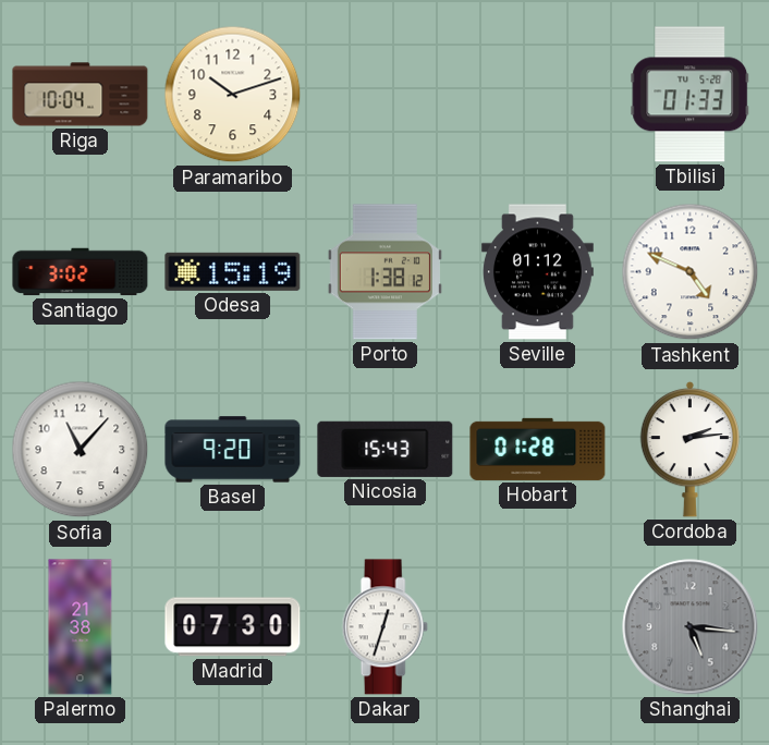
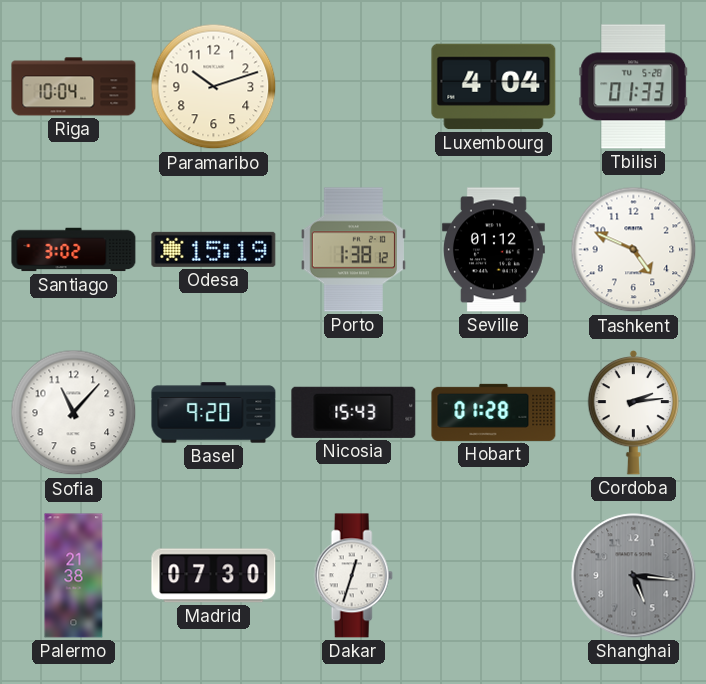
Luxembourg: none -> 4:04
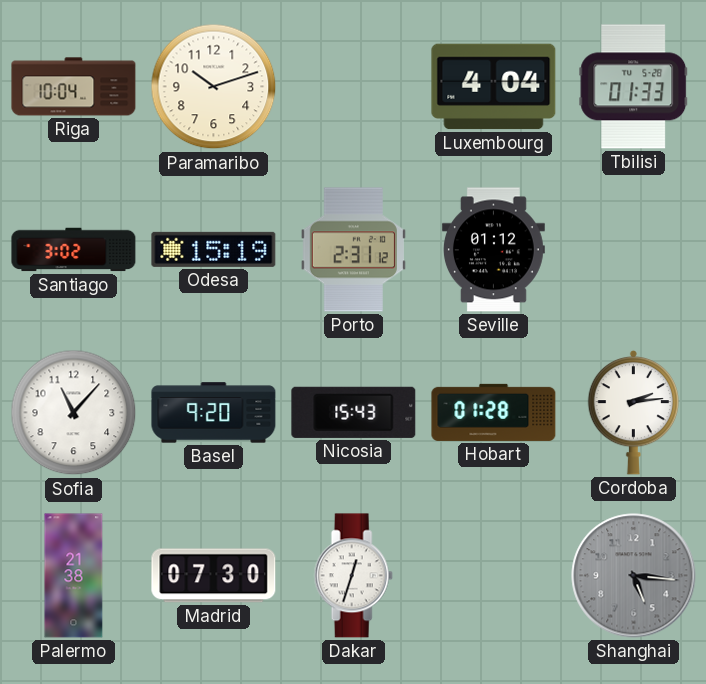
Porto: 1:38 -> 2:31
Tashkent: 4:49 -> none
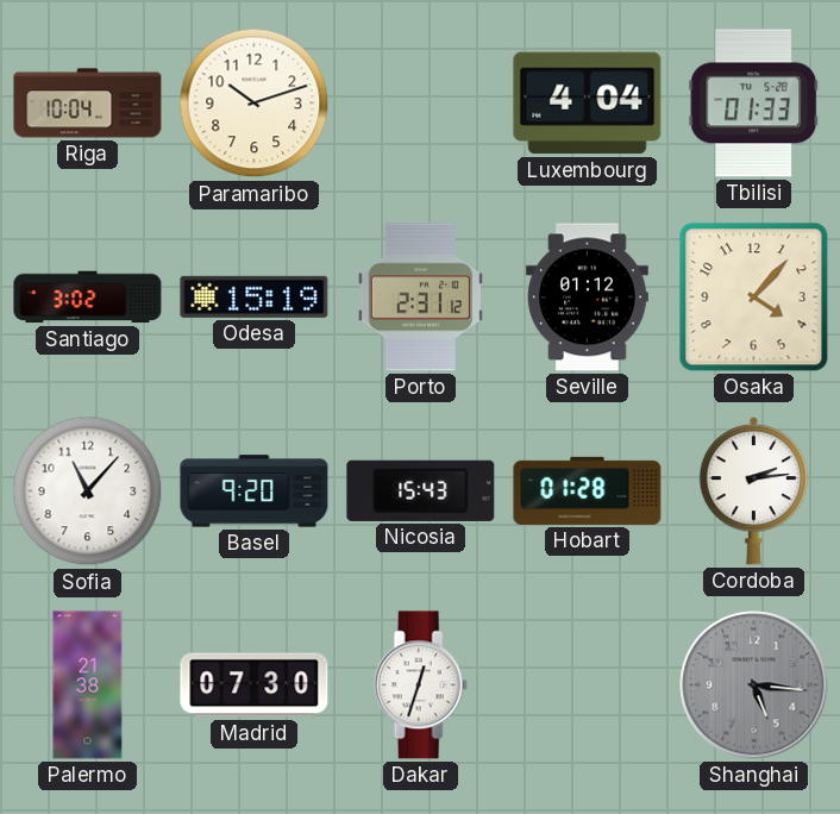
Osaka: none -> 4:07
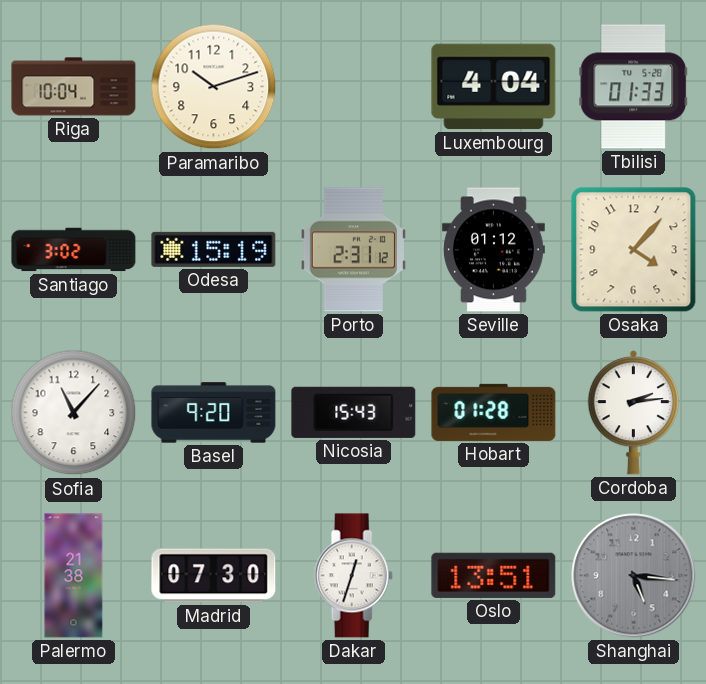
Oslo: none -> 13:51
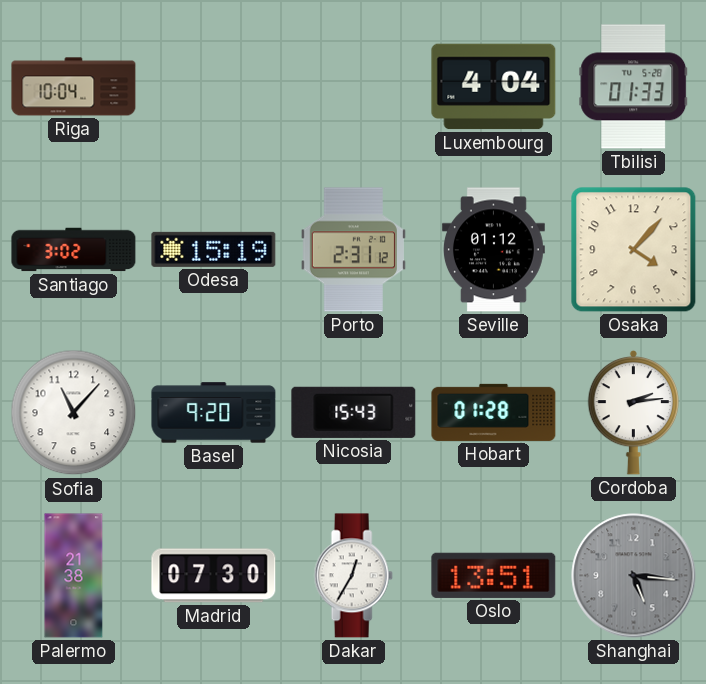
Paramaribo: 10:12 -> none
Dakar: 12:33 -> 12:35
